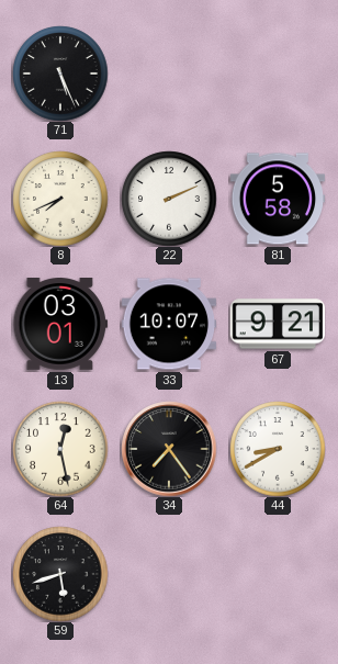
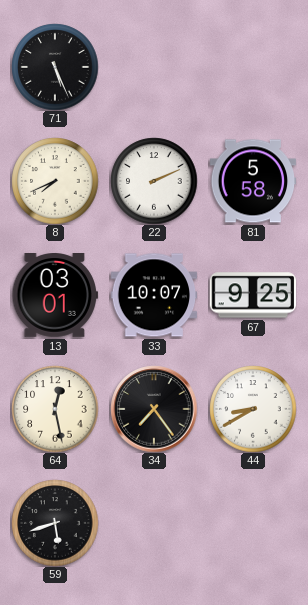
67: 9:21 -> 9:25
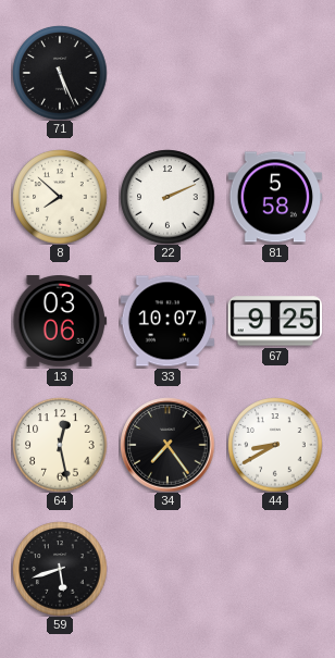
8: 7:41 -> 7:52
13: 03:01 -> 03:06
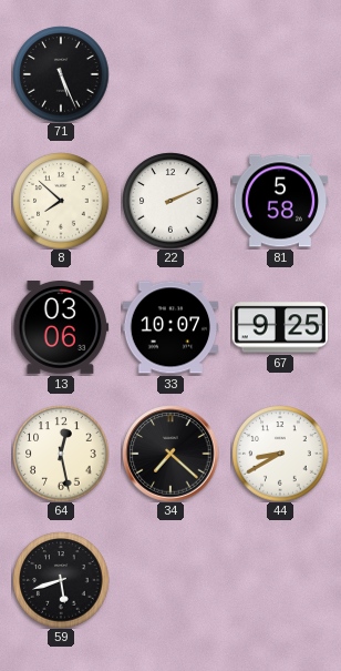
34: 7:24 -> 7:22
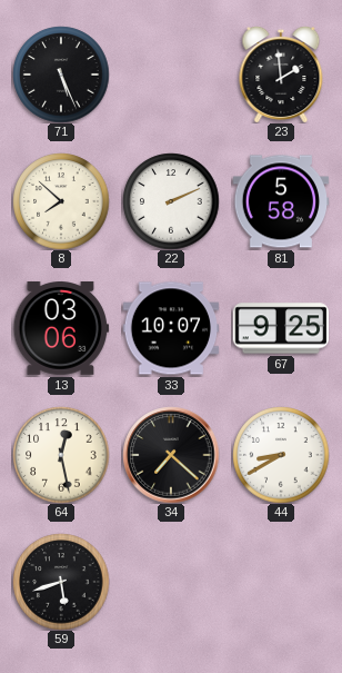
23: none -> 1:59
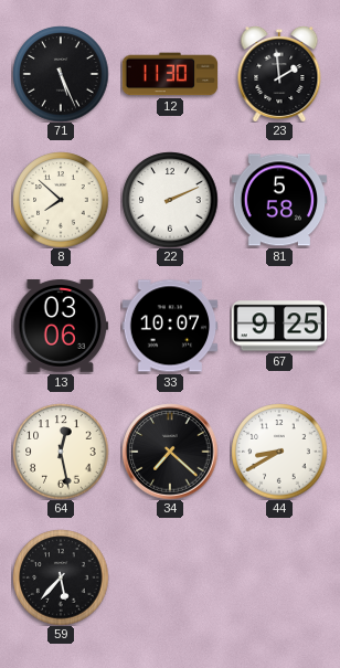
12: none -> 11:30
59: 5:42 -> 5:37
